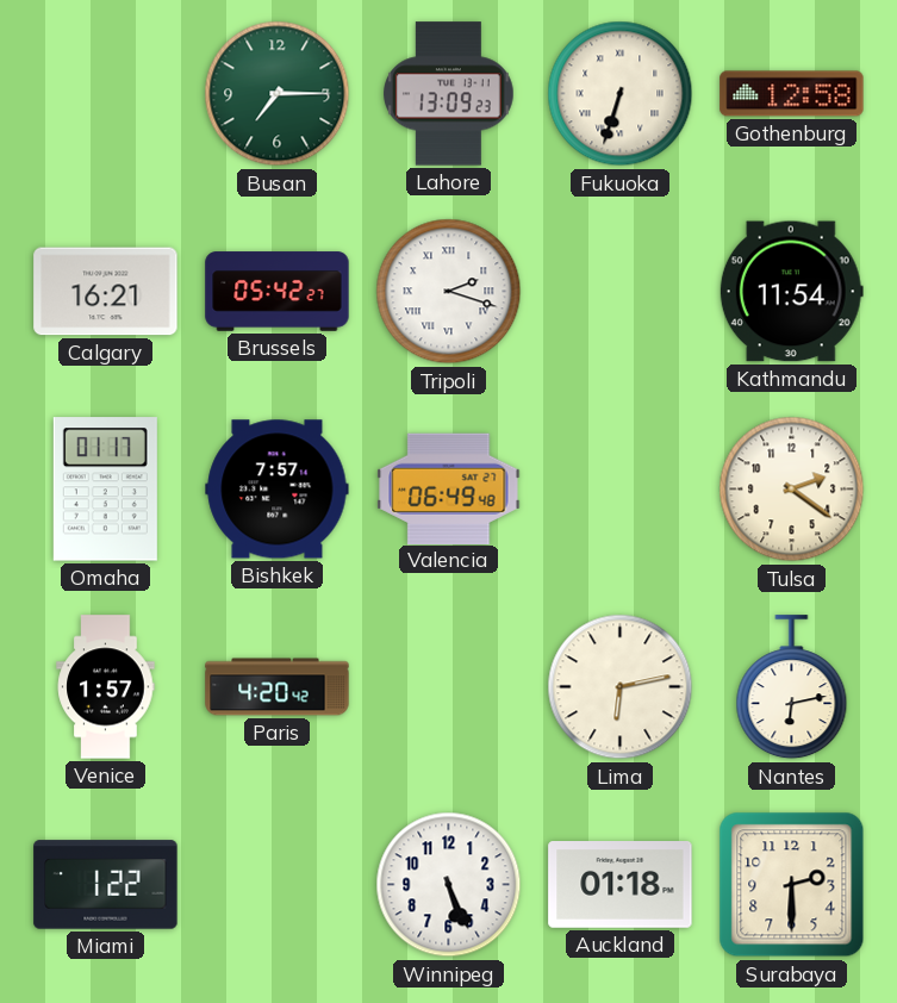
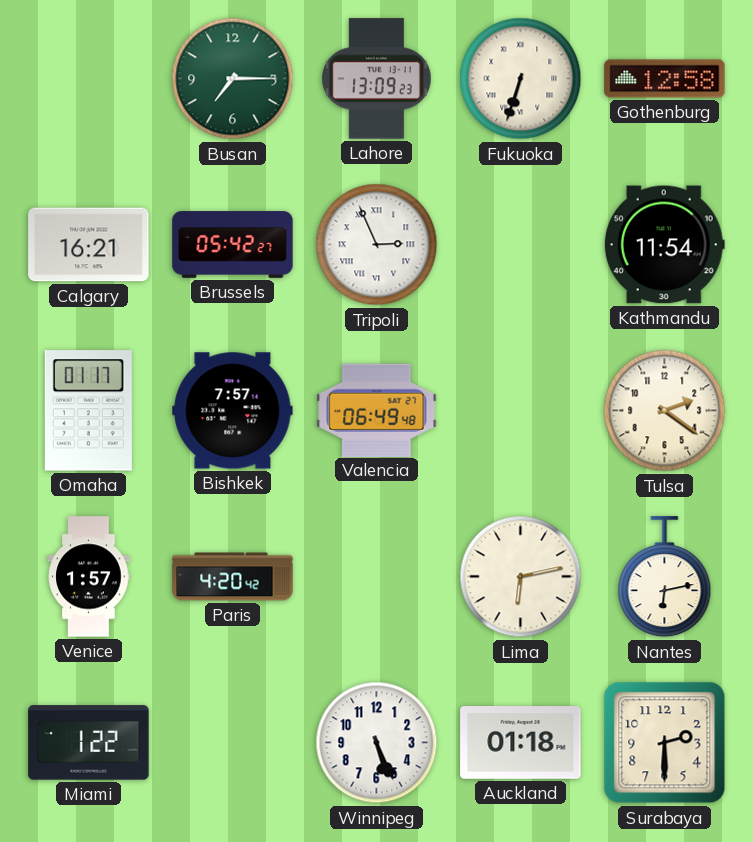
Tripoli: 2:18 -> 2:56
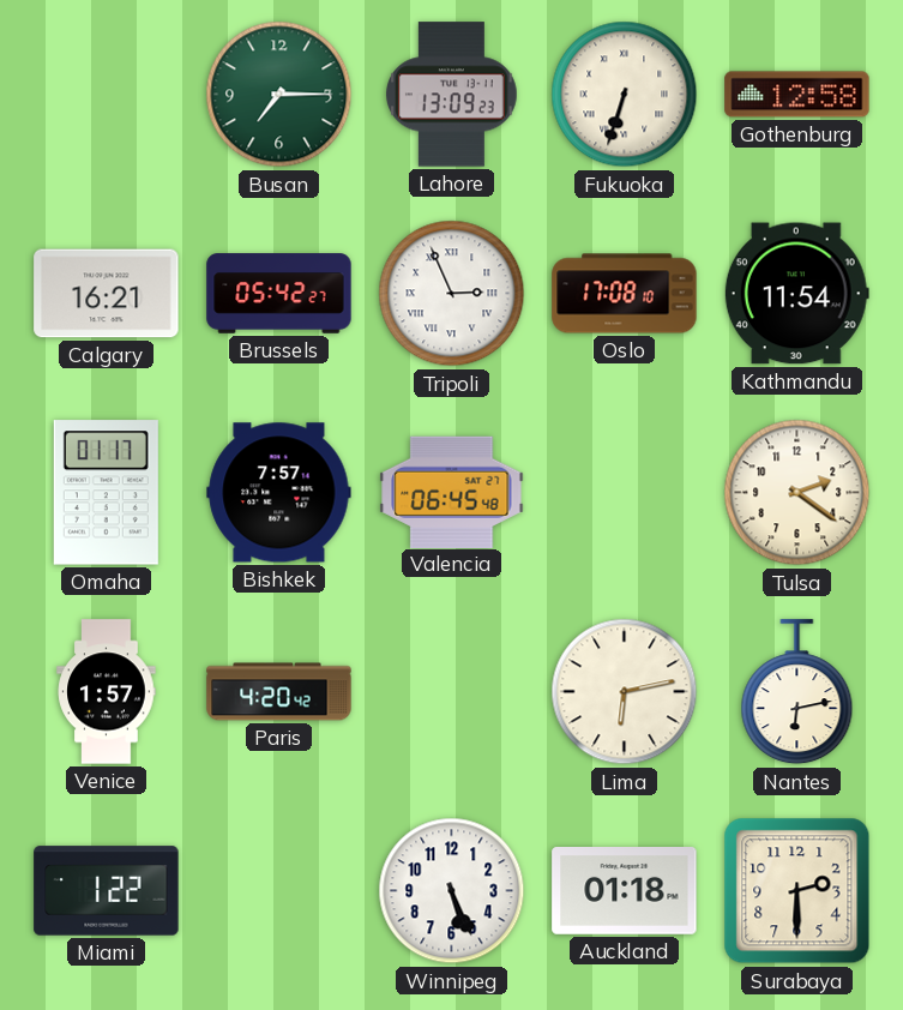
Oslo: none -> 17:08
Valencia: 06:49 -> 06:45
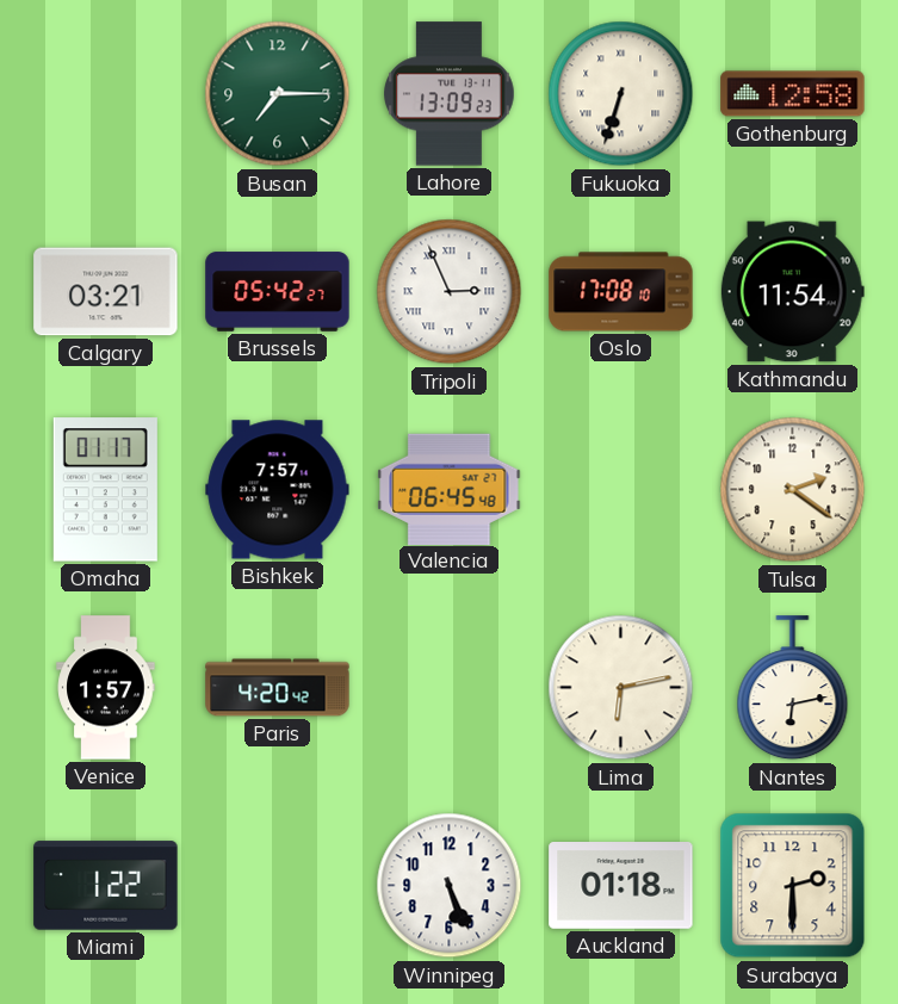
Calgary: 16:21 -> 03:21
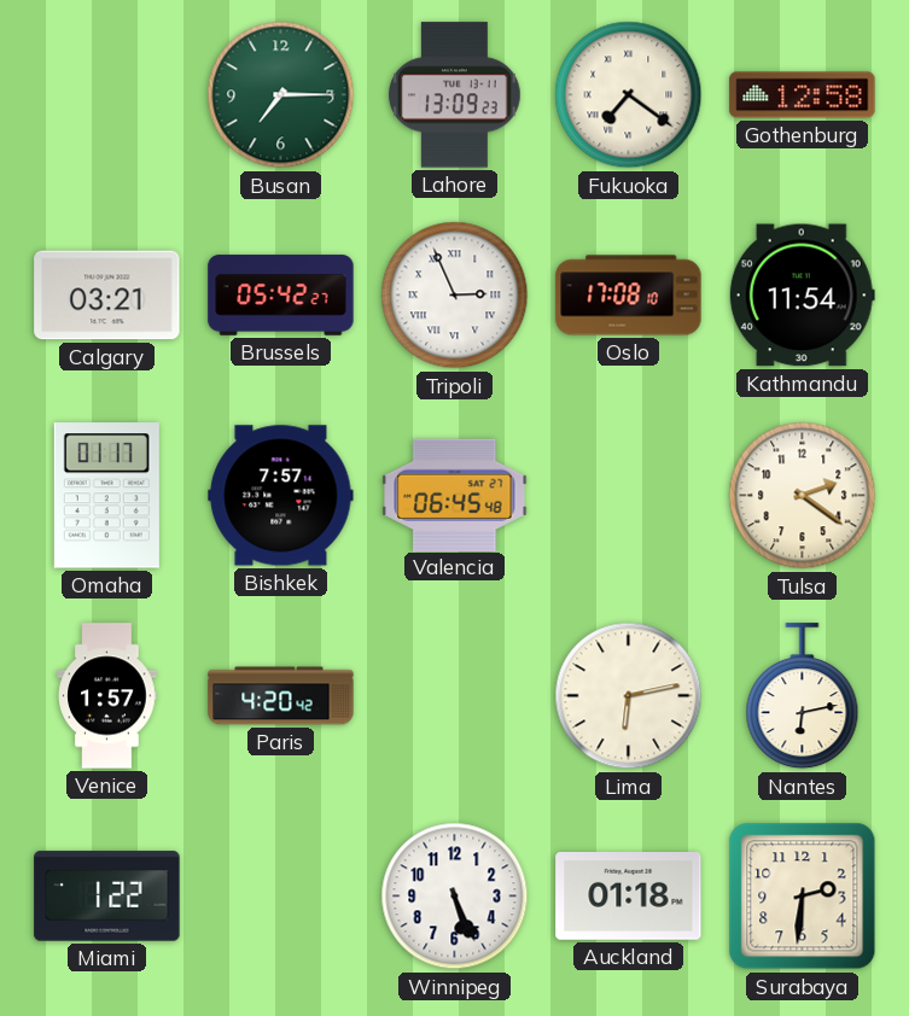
Fukuoka: 6:33 -> 7:21
Surabaya: 2:30 -> 2:31
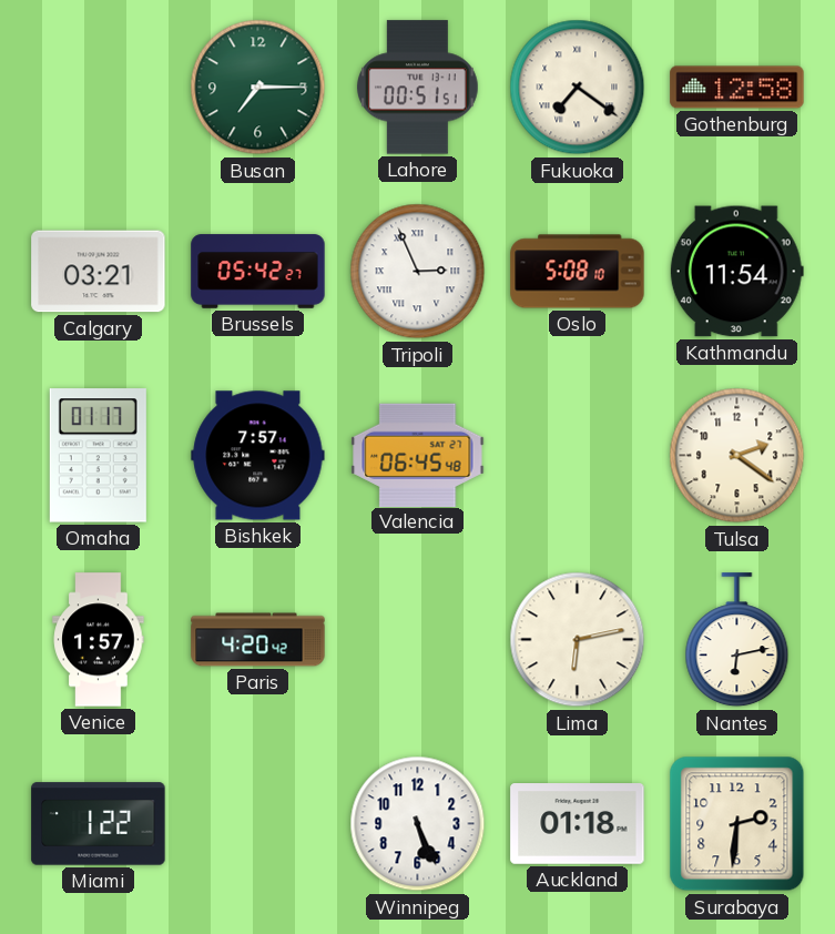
Lahore: 13:09 -> 00:51
Oslo: 17:08 -> 5:08
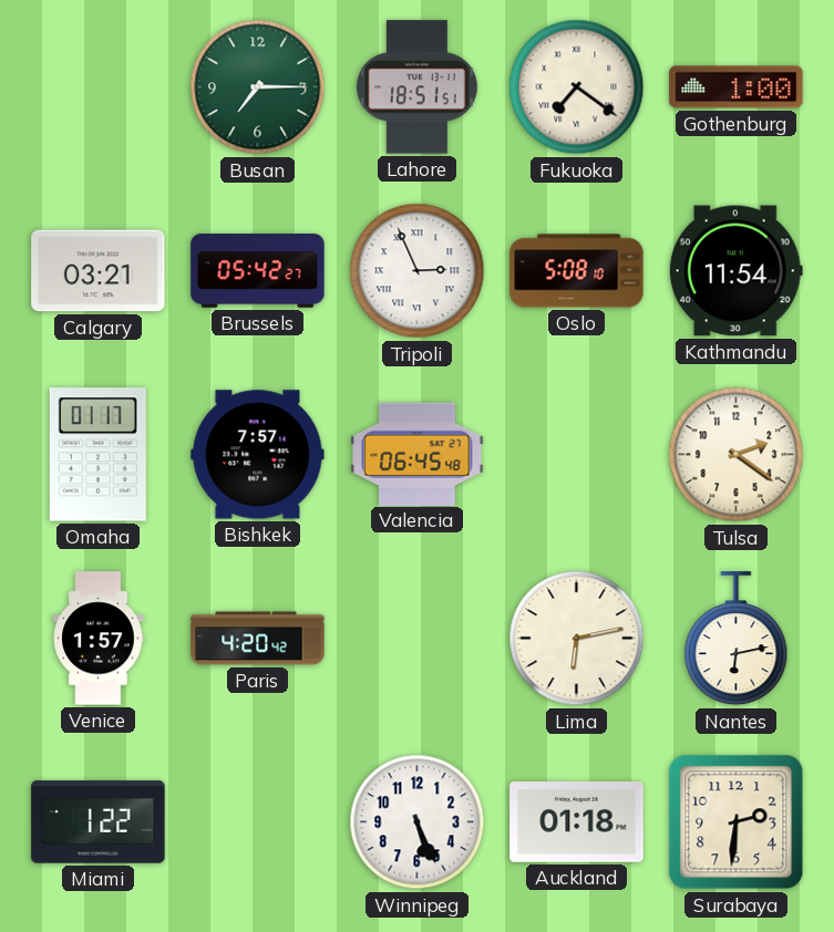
Lahore: 00:51 -> 18:51
Gothenburg: 12:58 -> 1:00
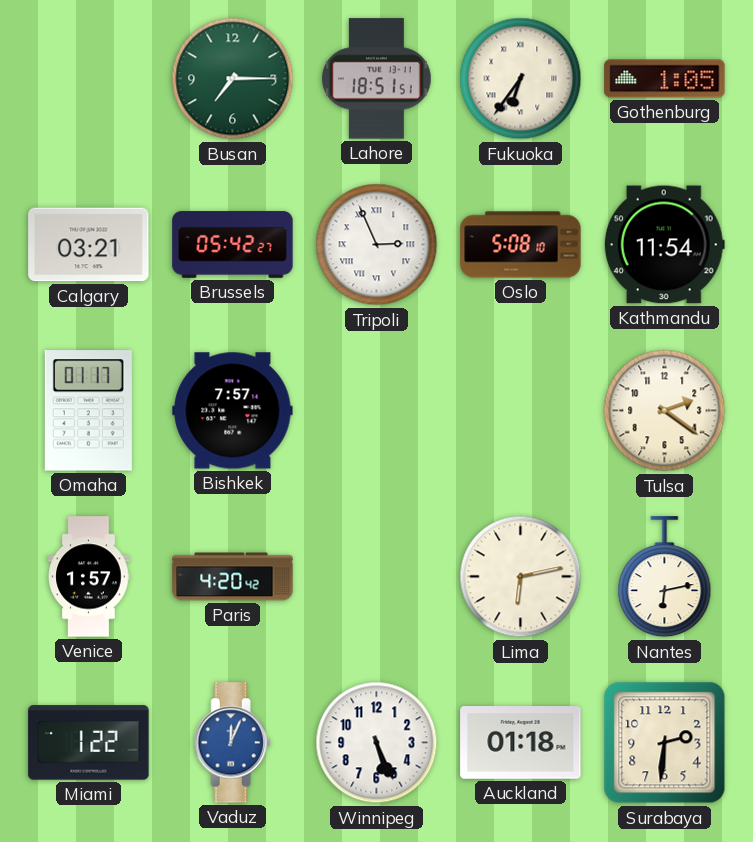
Fukuoka: 7:21 -> 6:36
Gothenburg: 1:00 -> 1:05
Valencia: 06:45 -> none
Vaduz: none -> 12:04
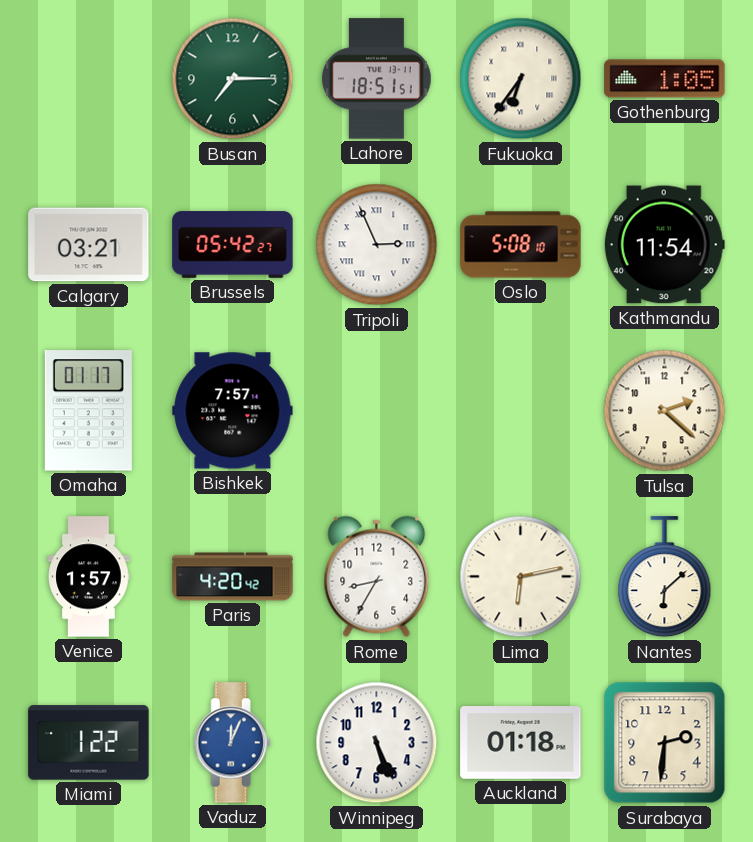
Tulsa: 2:21 -> 2:22
Rome: none -> 8:35
Nantes: 6:13 -> 6:08
